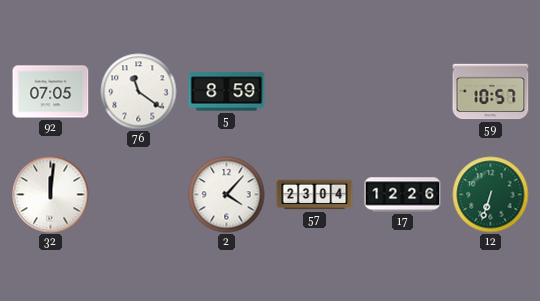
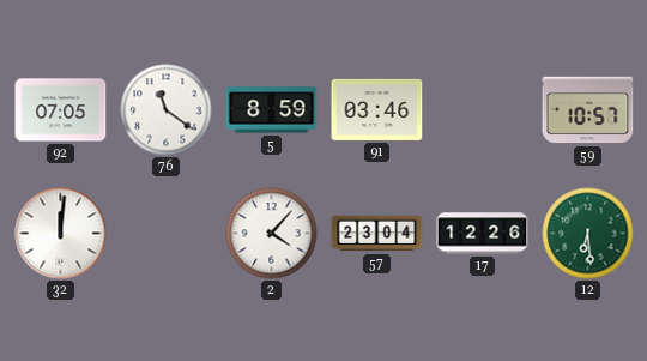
91: none -> 03:46
12: 6:33 -> 6:29
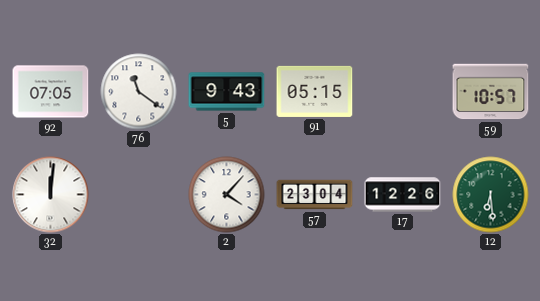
5: 8:59 -> 9:43
91: 03:46 -> 05:15
